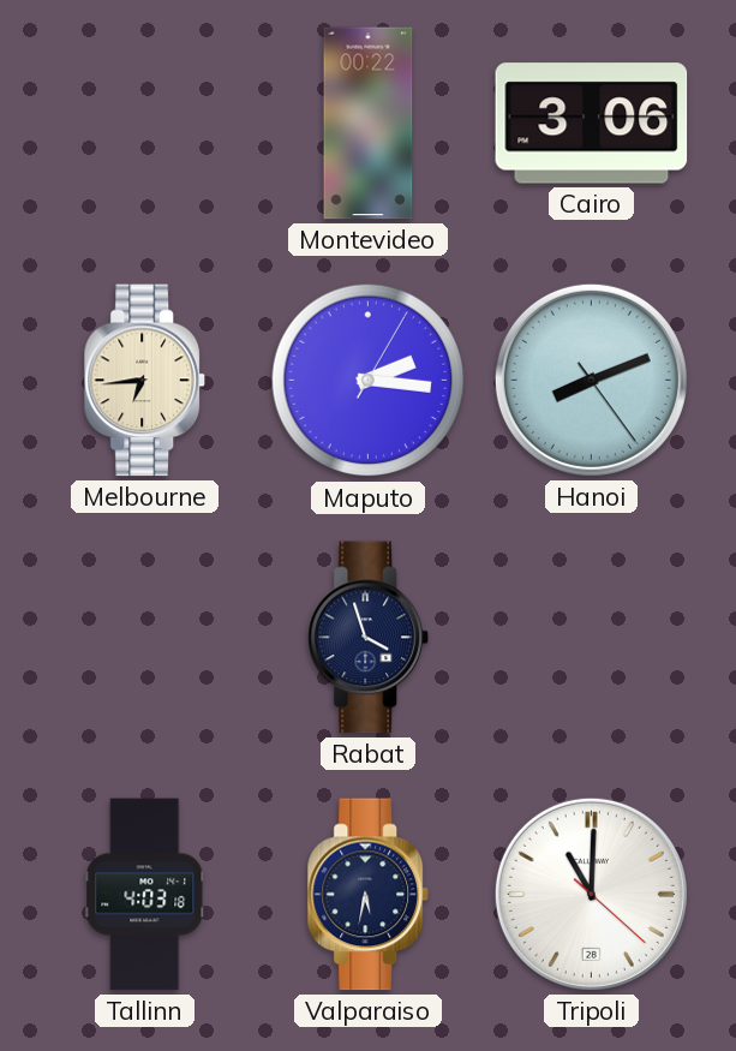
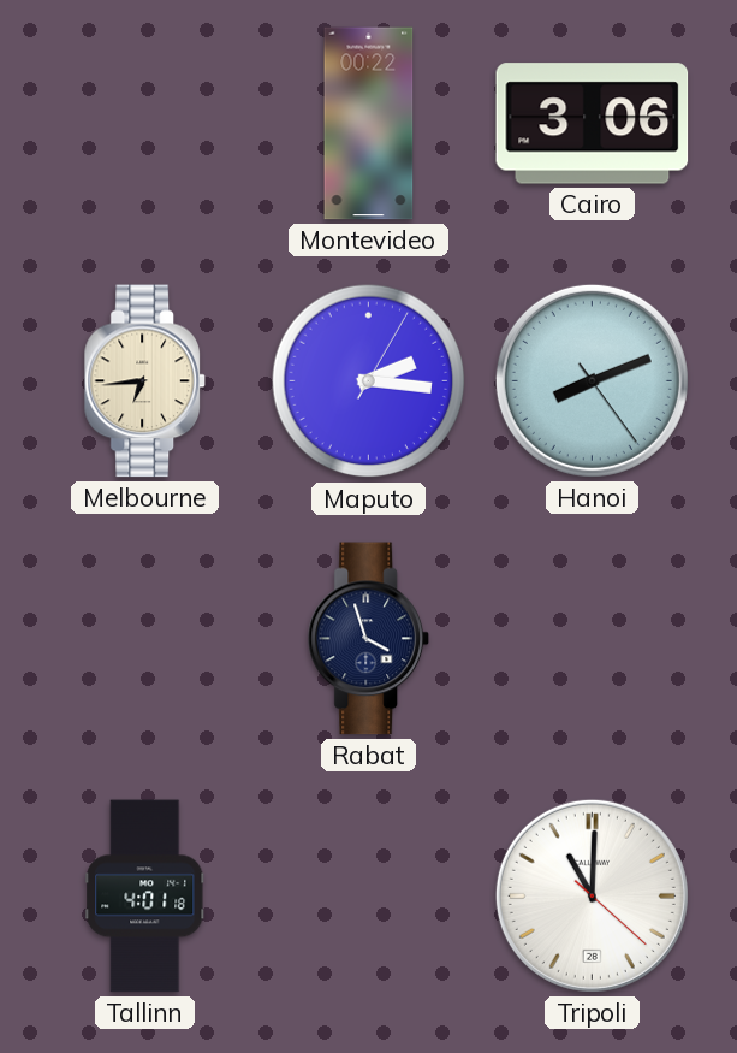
Tallinn: 4:03 -> 4:01
Valparaiso: 5:32 -> none
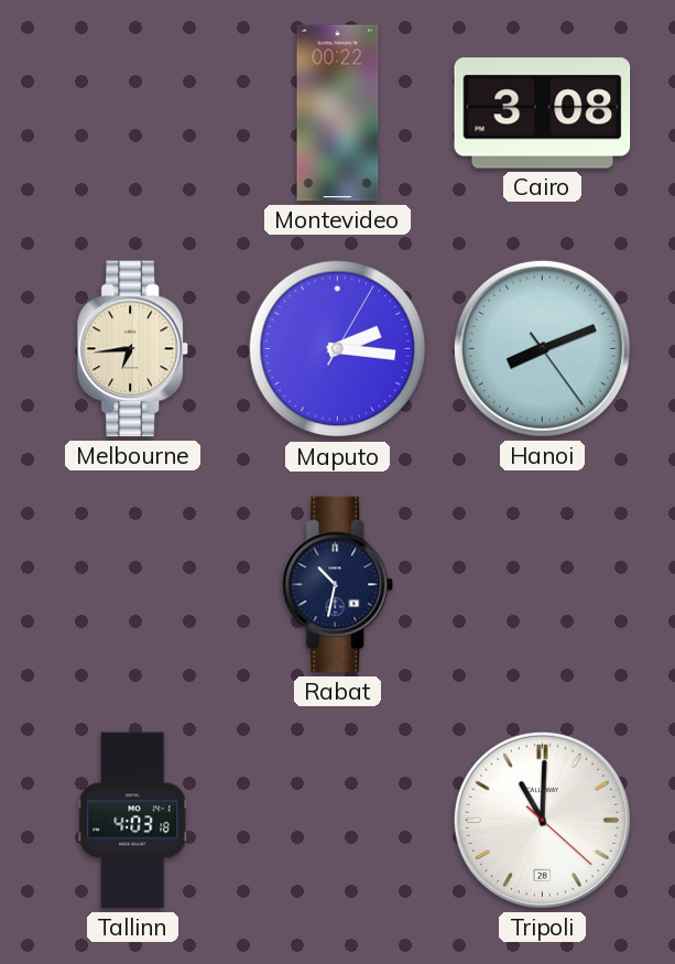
Cairo: 3:06 -> 3:08
Rabat: 3:57 -> 10:32
Tallinn: 4:01 -> 4:03
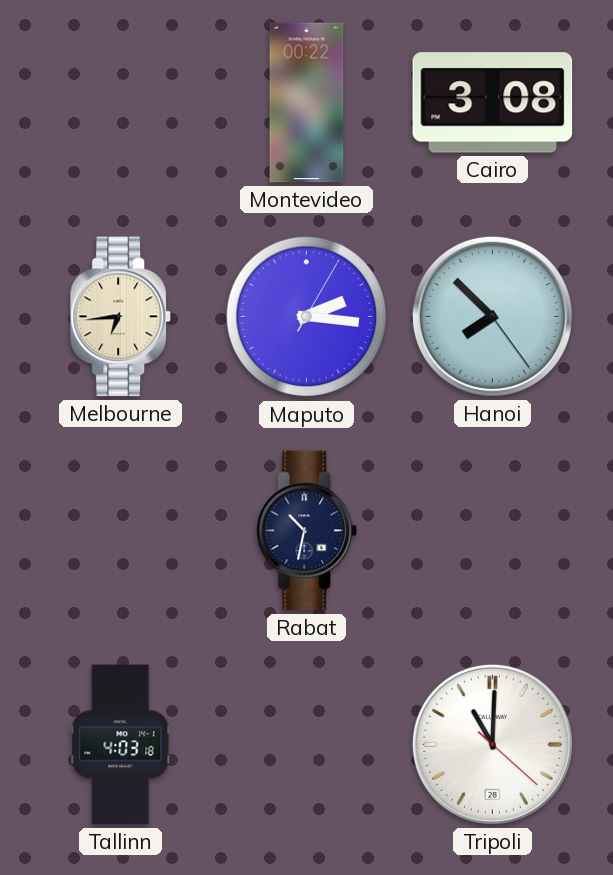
Hanoi: 8:11 -> 7:52
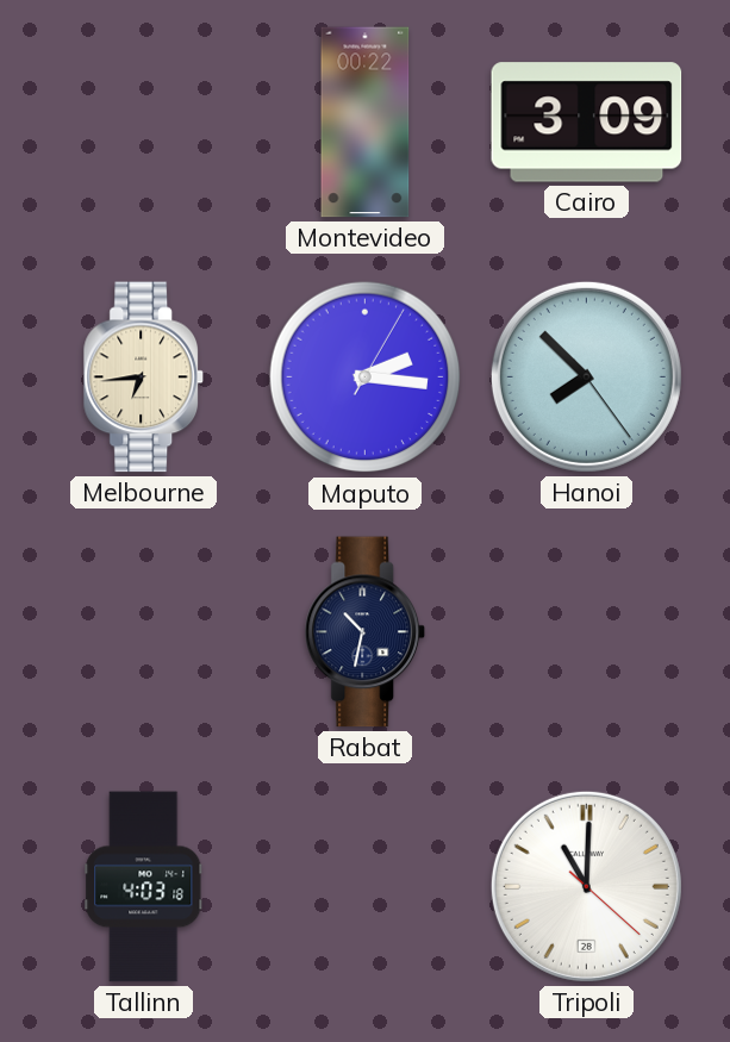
Cairo: 3:08 -> 3:09
